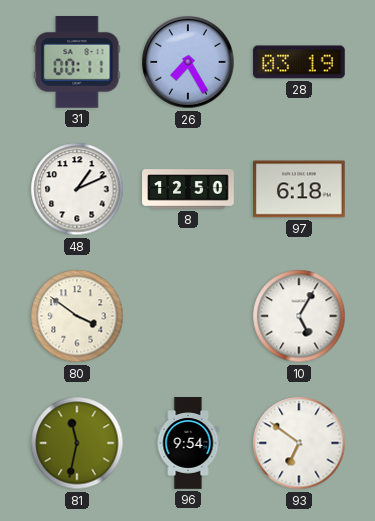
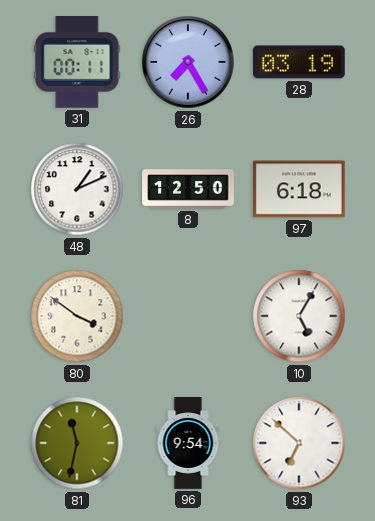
93: 6:51 -> 6:52
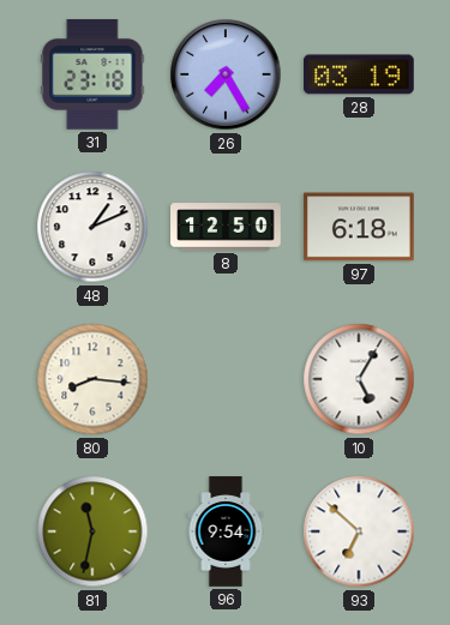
31: 00:11 -> 23:18
80: 3:51 -> 8:16
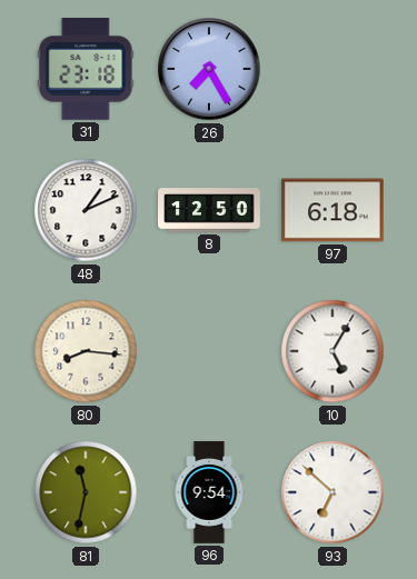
28: 03:19 -> none
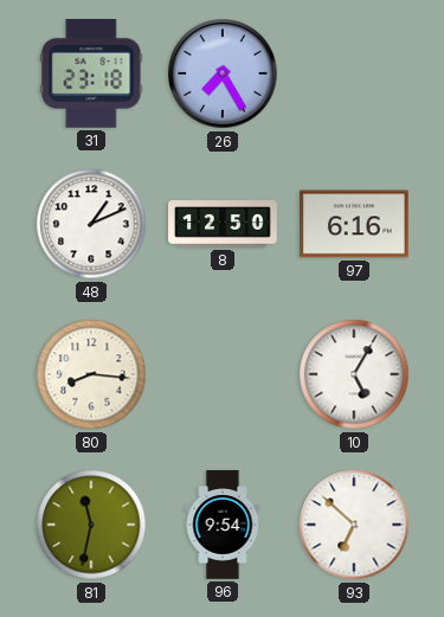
97: 6:18 -> 6:16
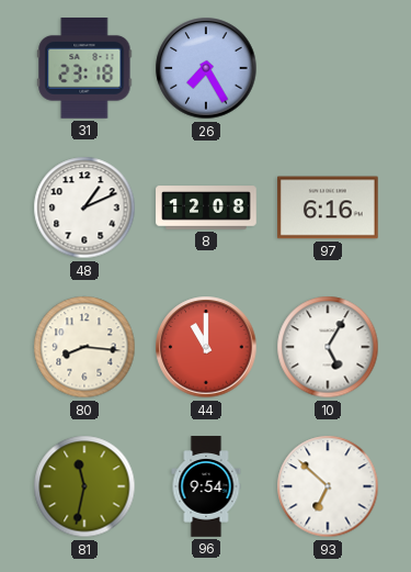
8: 12:50 -> 12:08
44: none -> 11:00
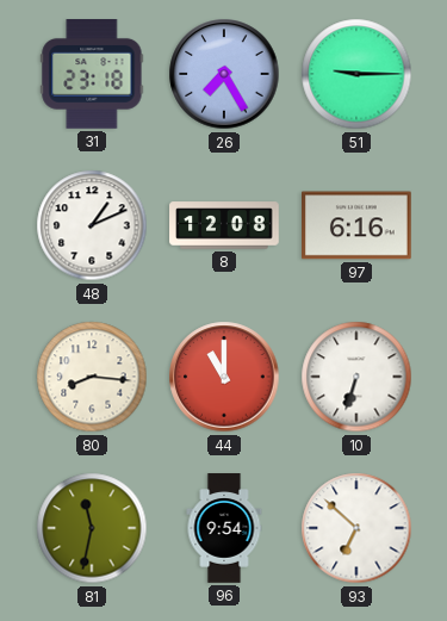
51: none -> 9:15
10: 5:05 -> 6:33
